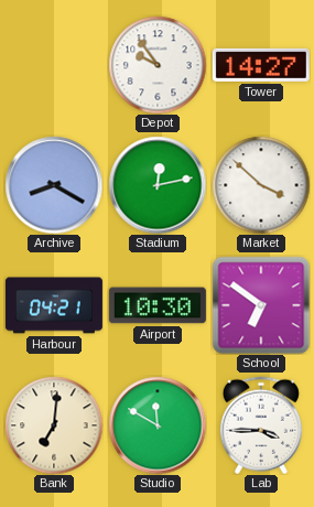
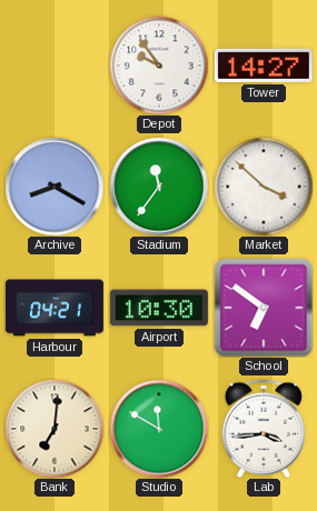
Stadium: 12:13 -> 11:36
Lab: 3:45 -> 3:44
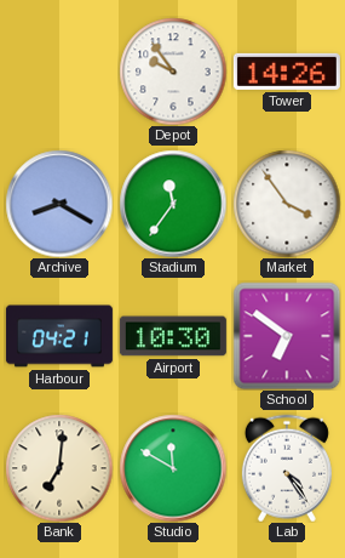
Tower: 14:27 -> 14:26
Market: 3:52 -> 3:54
Lab: 3:44 -> 4:24
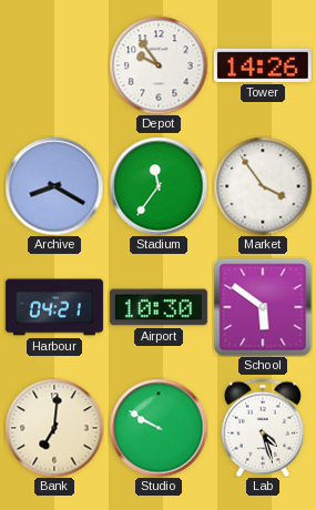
School: 6:51 -> 5:51
Studio: 11:50 -> 9:50
Lab: 4:24 -> 4:27
